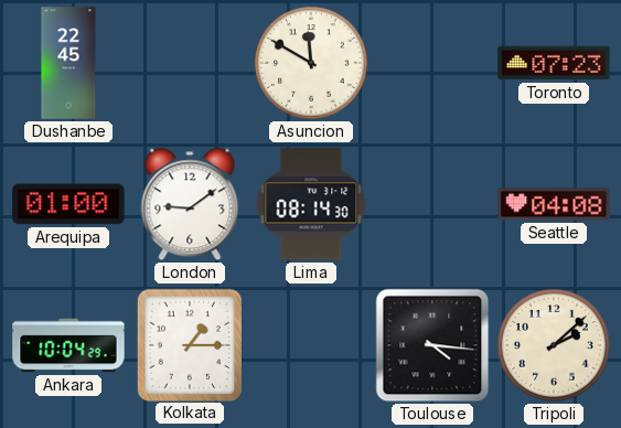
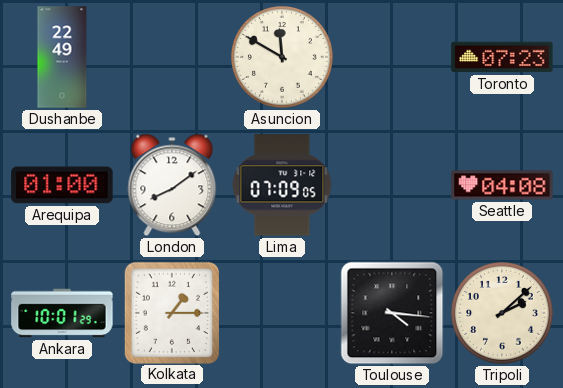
Dushanbe: 22:45 -> 22:49
London: 9:09 -> 8:09
Lima: 08:14 -> 07:09
Ankara: 10:04 -> 10:01
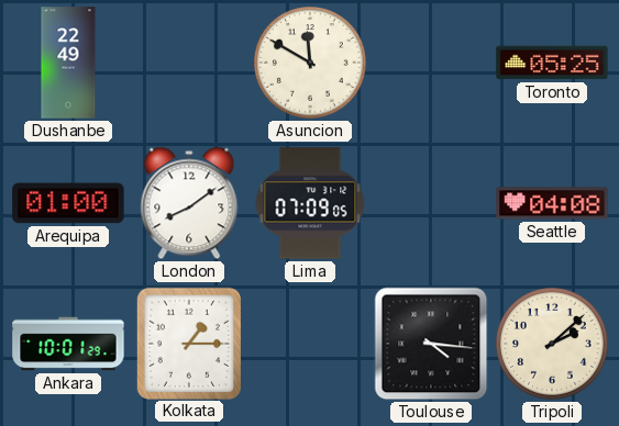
Toronto: 07:23 -> 05:25
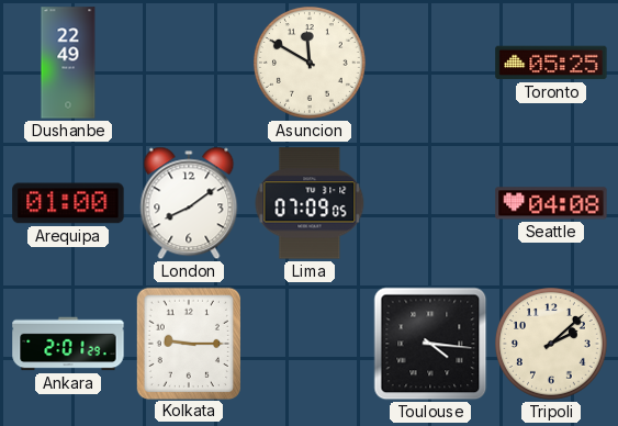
Ankara: 10:01 -> 2:01
Kolkata: 1:15 -> 9:15
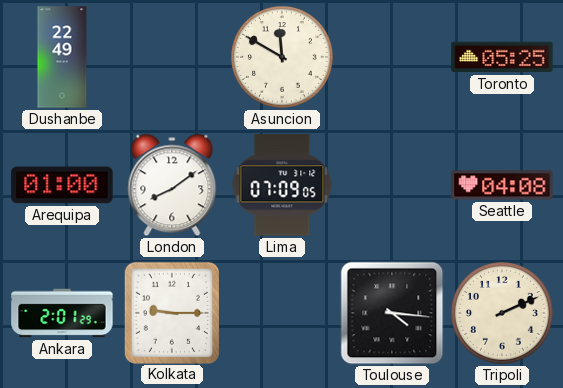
Tripoli: 2:08 -> 2:11
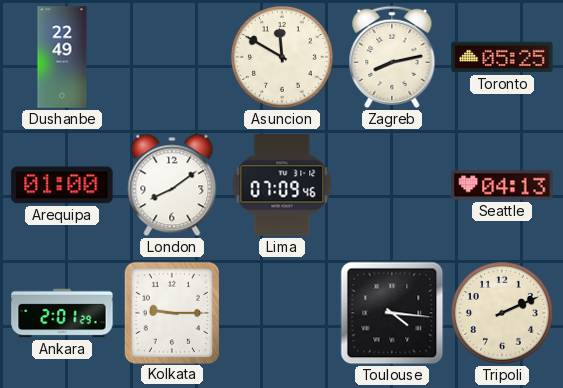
Zagreb: none -> 8:13
Lima: 07:09:05 -> 07:09:46
Seattle: 04:08 -> 04:13
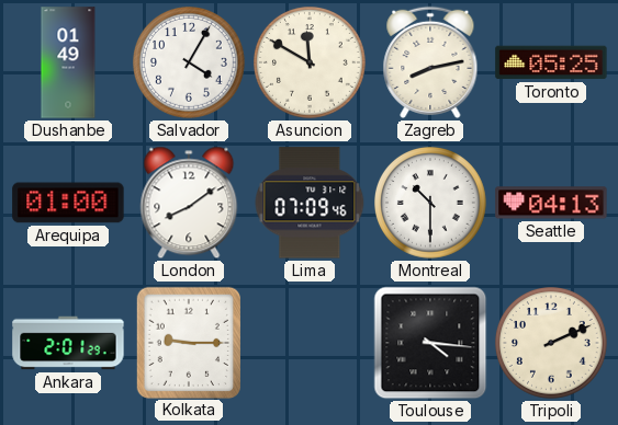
Dushanbe: 22:49 -> 01:49
Salvador: none -> 4:05
Montreal: none -> 10:30
